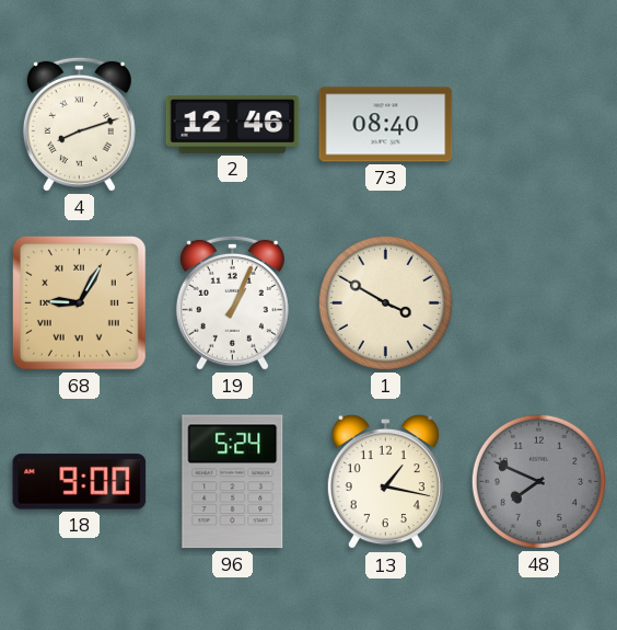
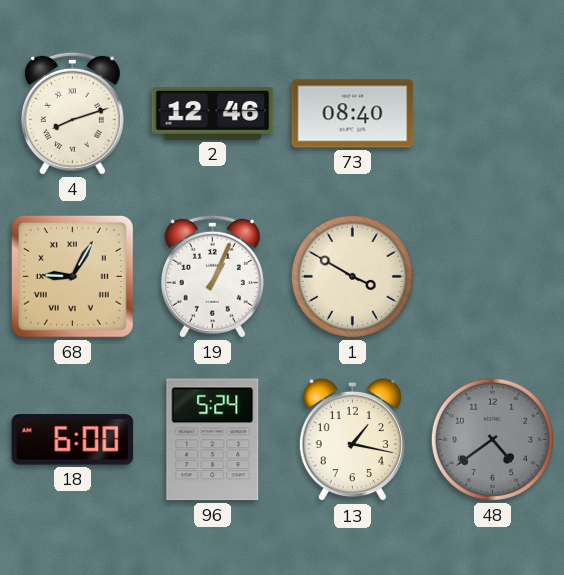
18: 9:00 -> 6:00
48: 7:49 -> 4:39
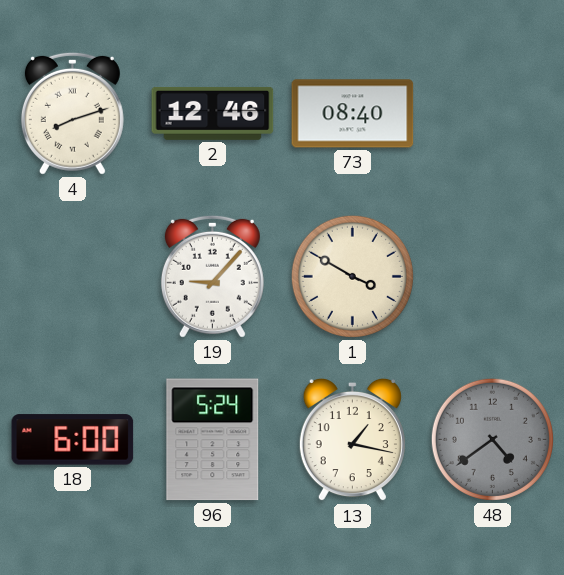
68: 9:05 -> none
19: 1:04 -> 9:07
